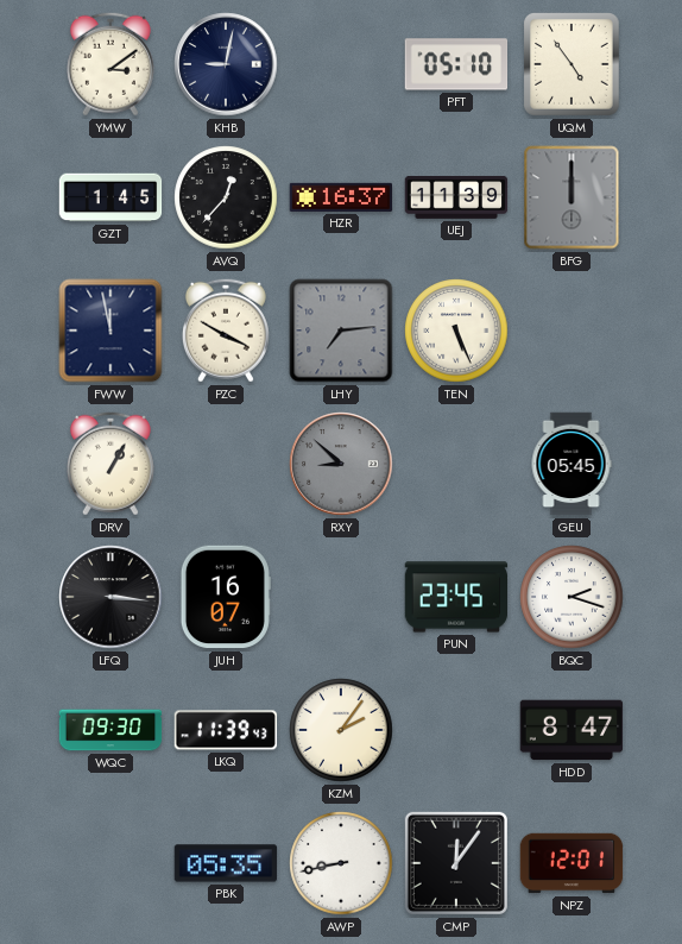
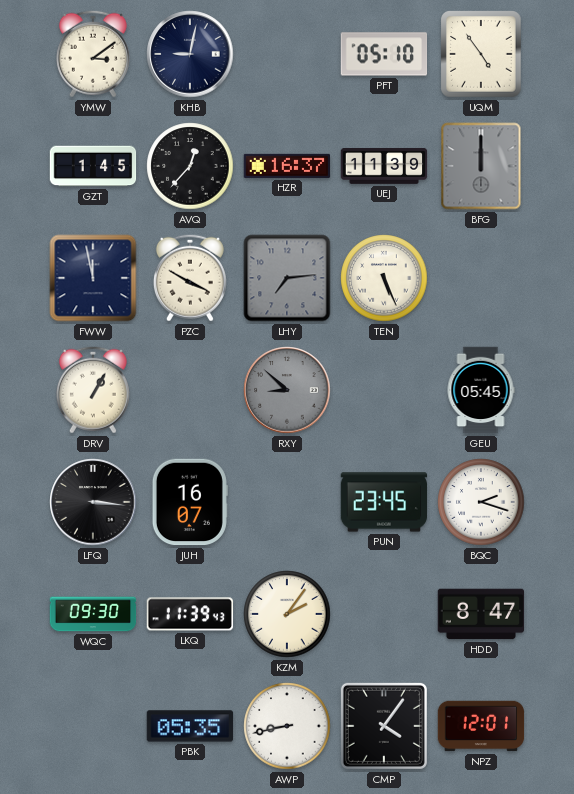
CMP: 12:06 -> 4:06
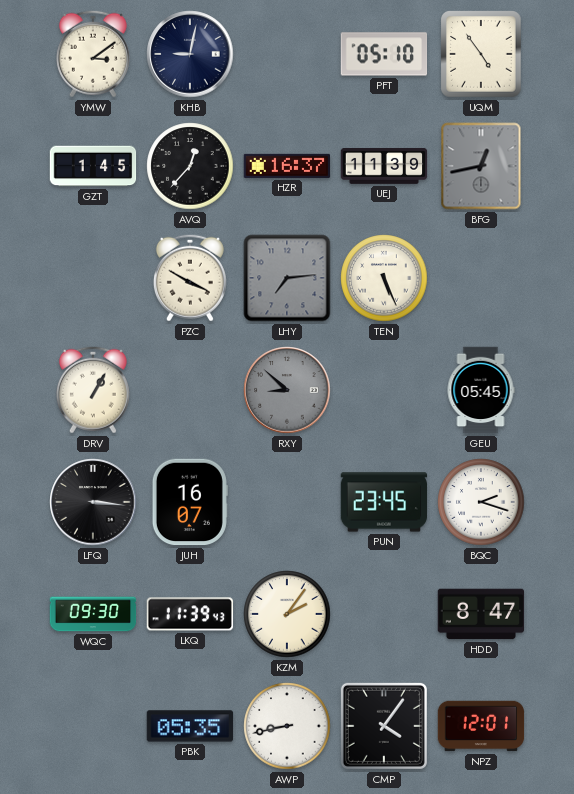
BFG: 12:00 -> 12:43
FWW: 11:58 -> none
